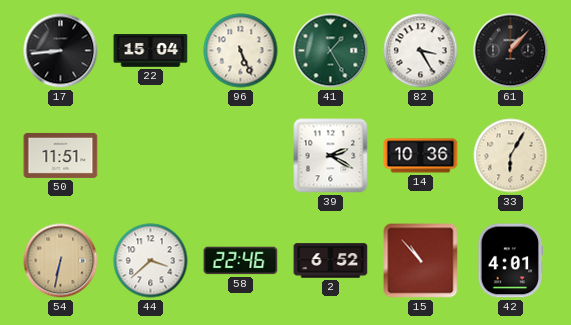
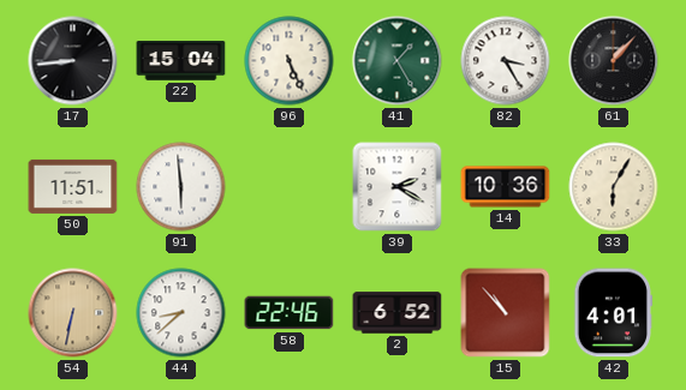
91: none -> 5:59
44: 3:38 -> 8:38
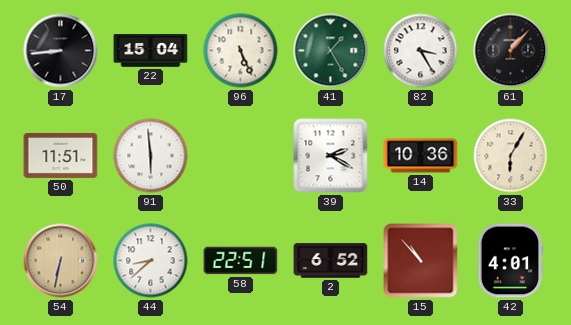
58: 22:46 -> 22:51
